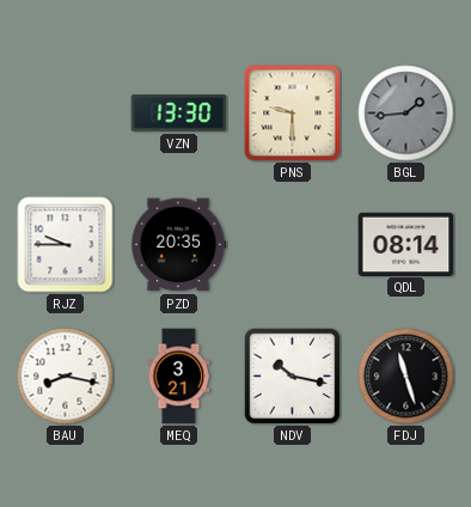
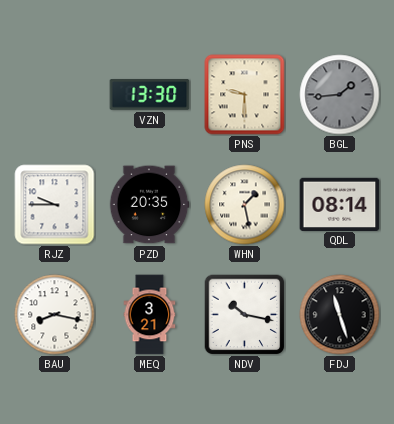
WHN: none -> 1:28
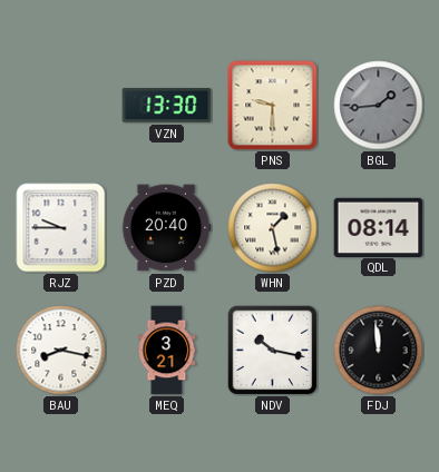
PZD: 20:35 -> 20:40
FDJ: 11:27 -> 11:59
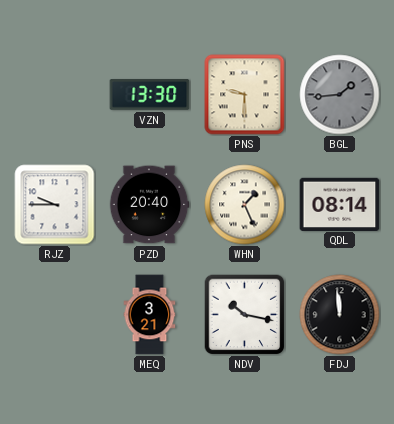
WHN: 1:28 -> 1:26
BAU: 8:17 -> none
